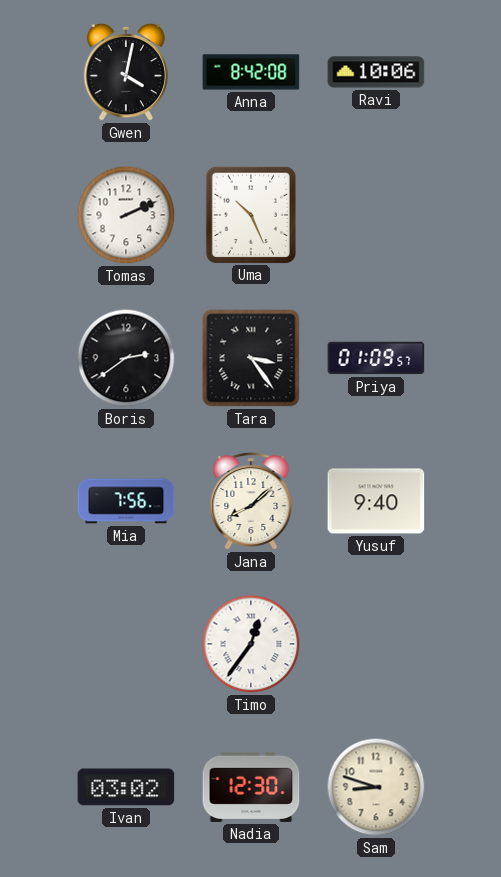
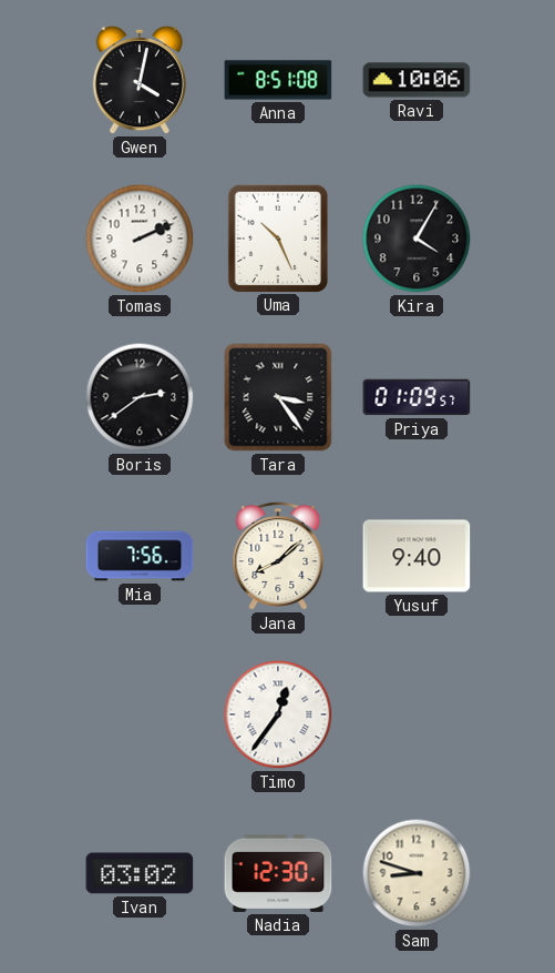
Anna: 8:42 -> 8:51
Kira: none -> 4:05
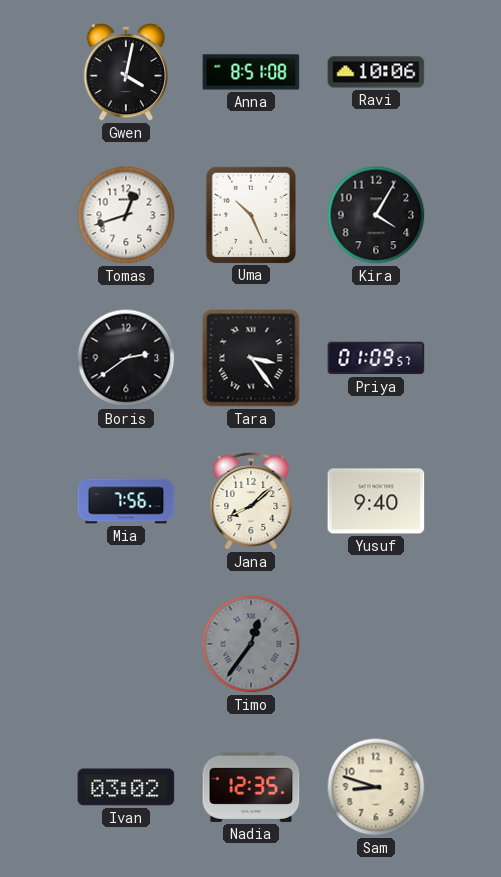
Tomas: 2:11 -> 12:42
Timo dial: white -> grey
Nadia: 12:30 -> 12:35
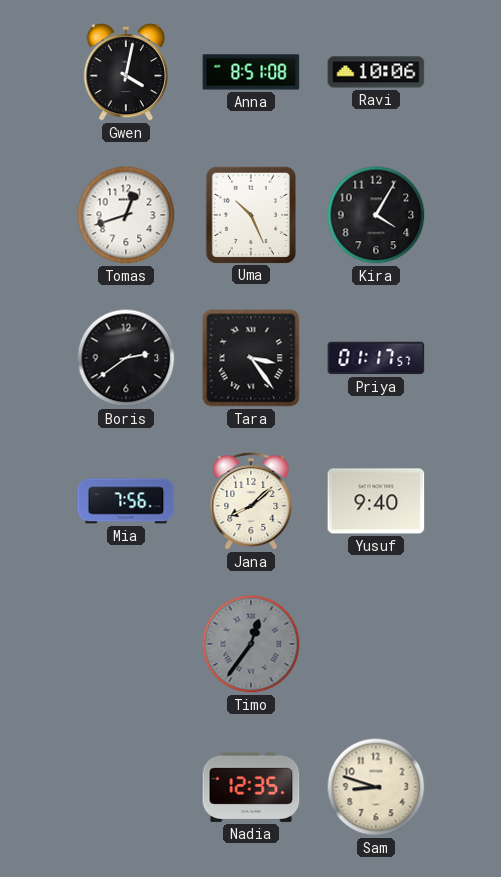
Priya: 01:09 -> 01:17
Ivan: 03:02 -> none
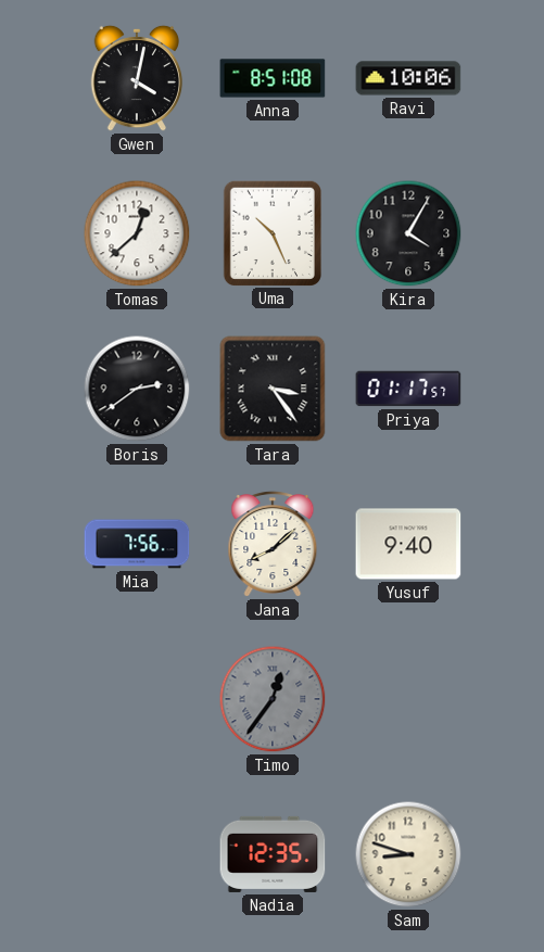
Tomas: 12:42 -> 12:38
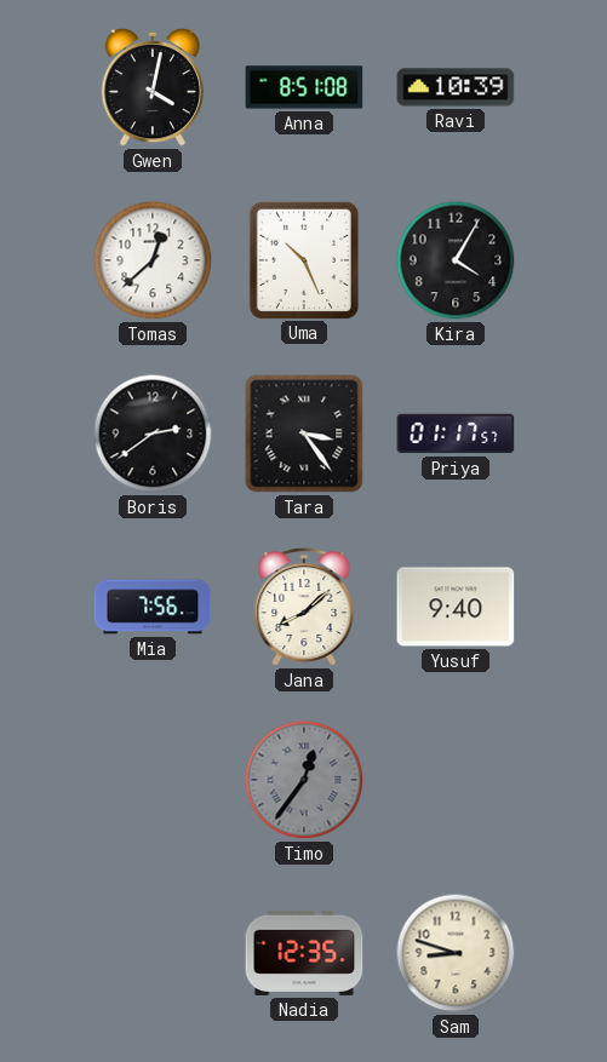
Ravi: 10:06 -> 10:39
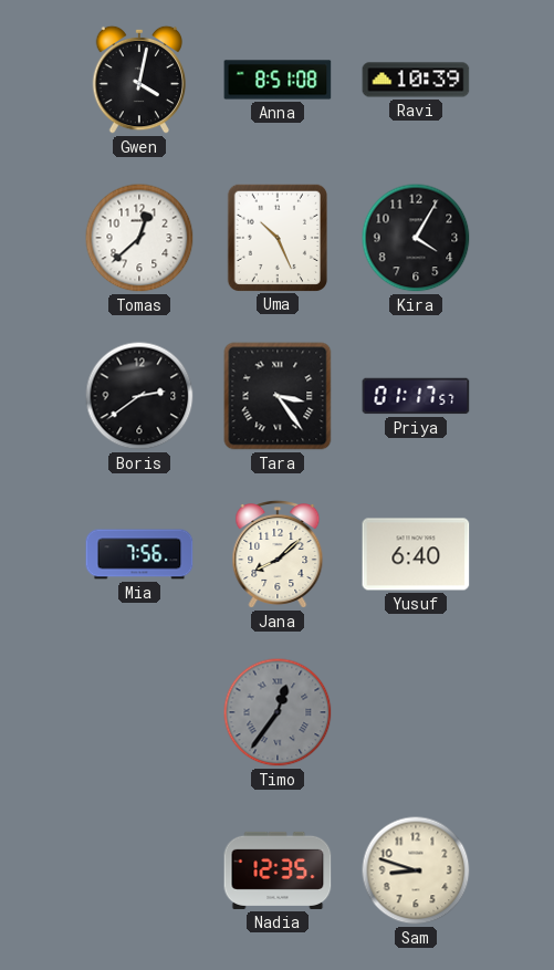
Yusuf: 9:40 -> 6:40
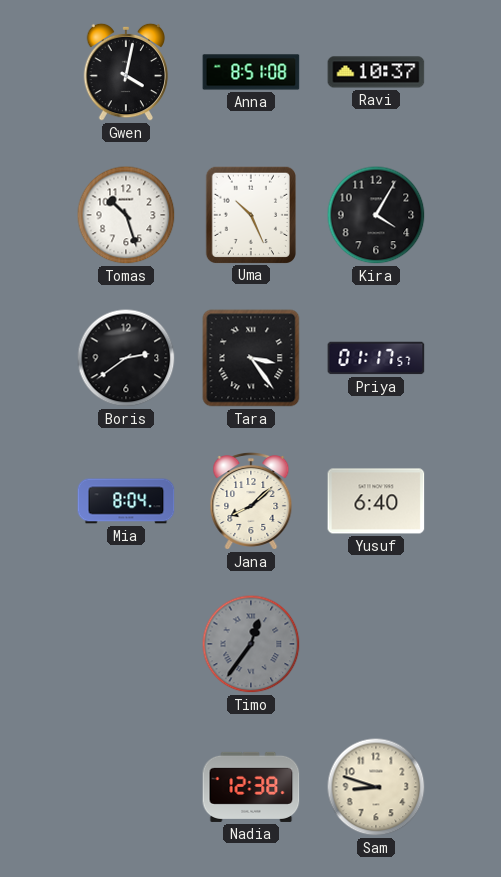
Ravi: 10:39 -> 10:37
Tomas: 12:38 -> 10:27
Mia: 7:56 -> 8:04
Nadia: 12:35 -> 12:38
